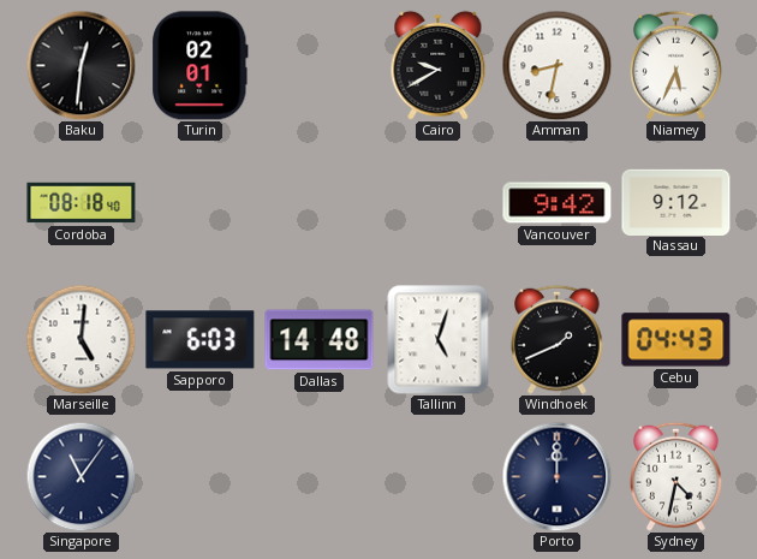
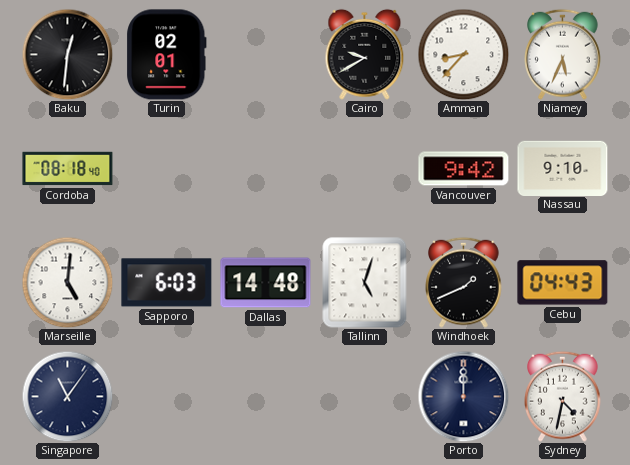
Amman: 8:32 -> 8:37
Nassau: 9:12 -> 9:10
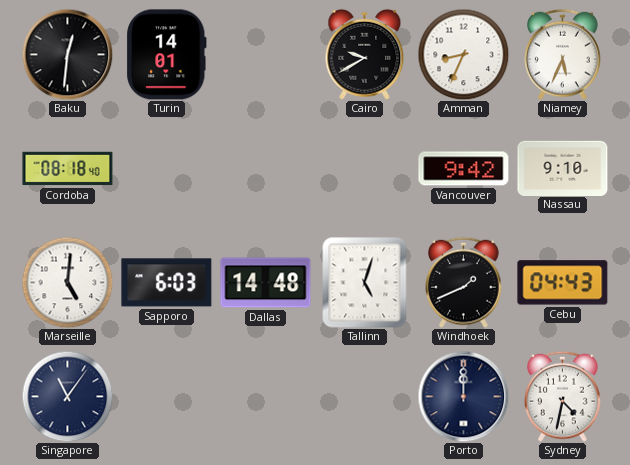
Turin: 02:01 -> 14:01
Amman: 8:37 -> 8:34
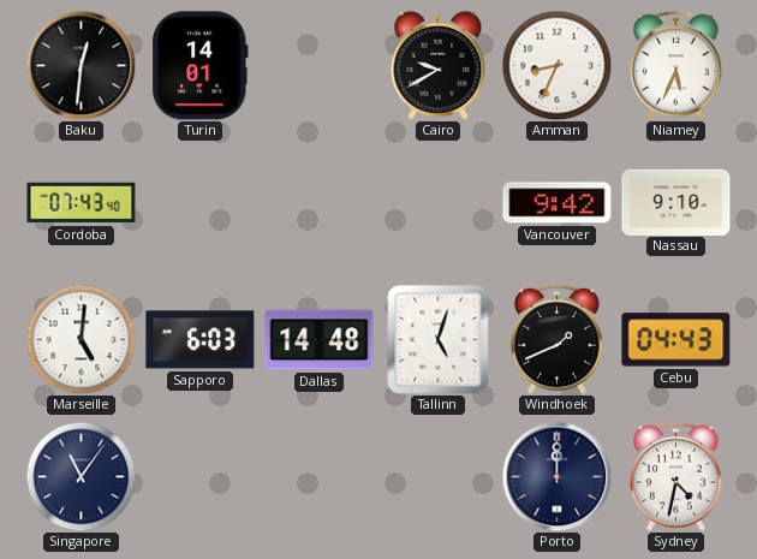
Cordoba: 08:18 -> 07:43
